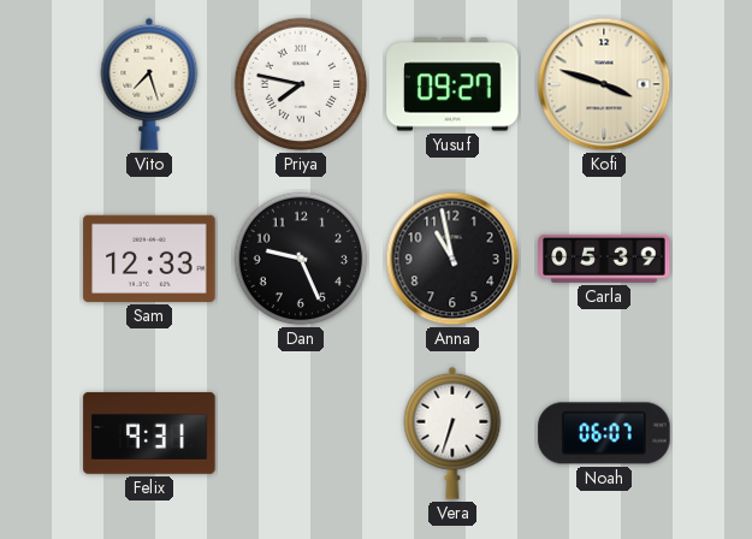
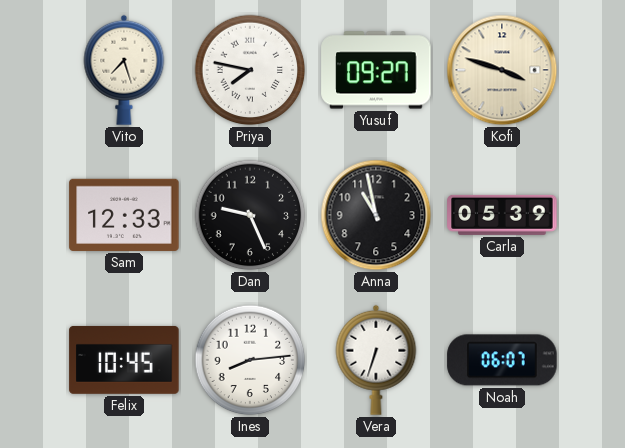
Felix: 9:31 -> 10:45
Ines: none -> 8:14
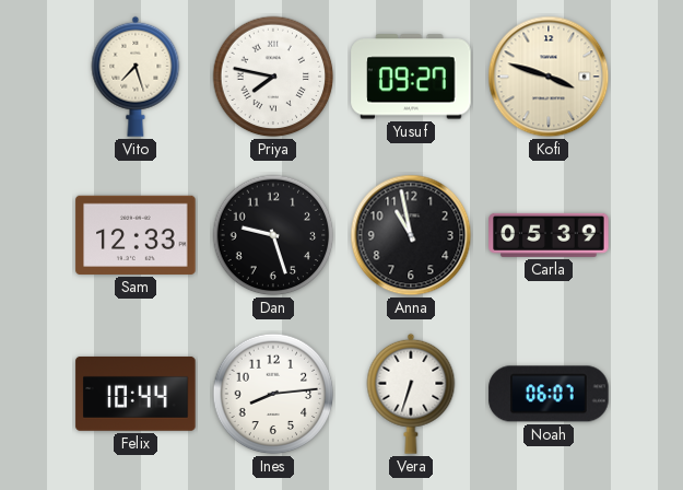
Dan: 9:26 -> 9:27
Felix: 10:45 -> 10:44
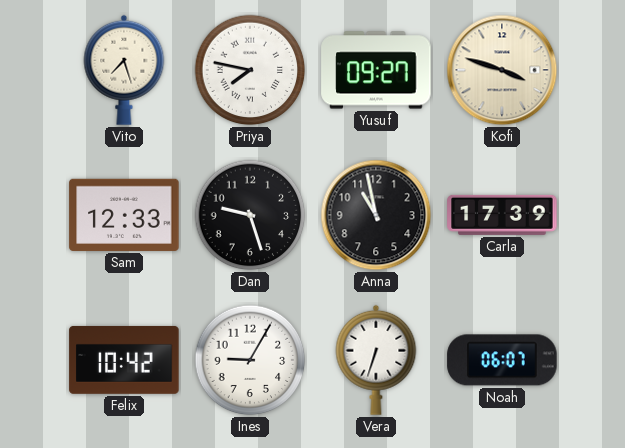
Carla: 05:39 -> 17:39
Felix: 10:44 -> 10:42
Ines: 8:14 -> 9:05
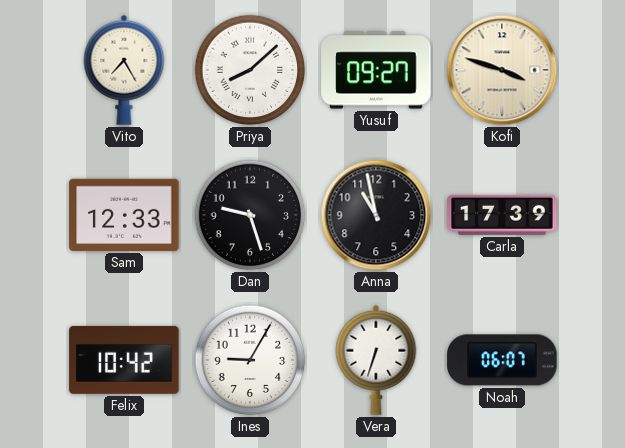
Vito: 7:27 -> 7:25
Priya: 7:47 -> 8:08
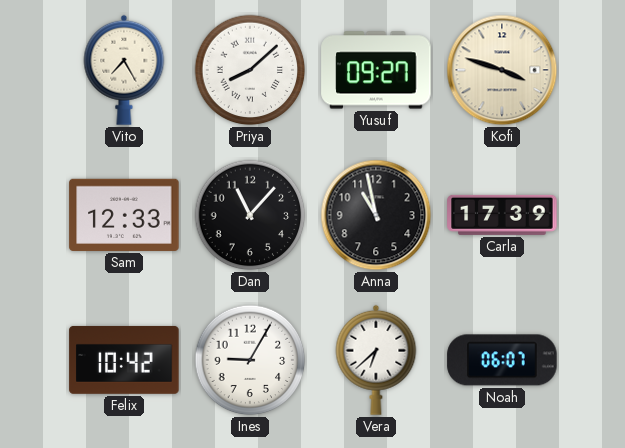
Dan: 9:27 -> 11:07
Vera: 6:33 -> 6:38
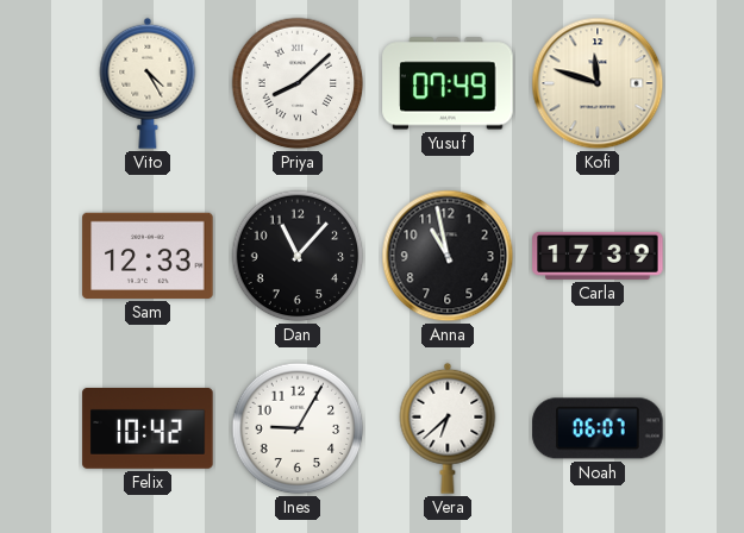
Vito: 7:25 -> 4:25
Yusuf: 09:27 -> 07:49
Kofi: 3:48 -> 11:48
